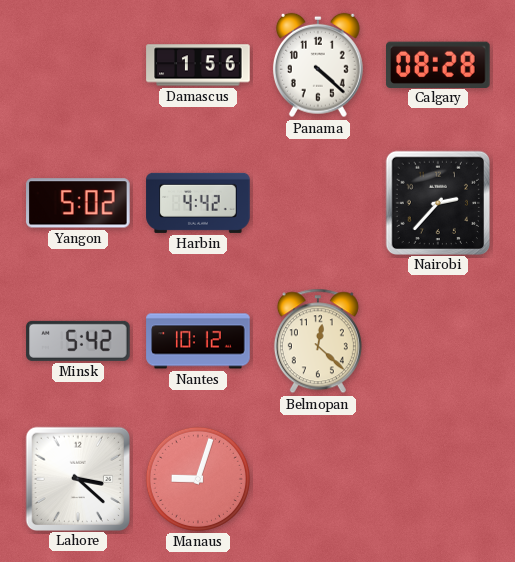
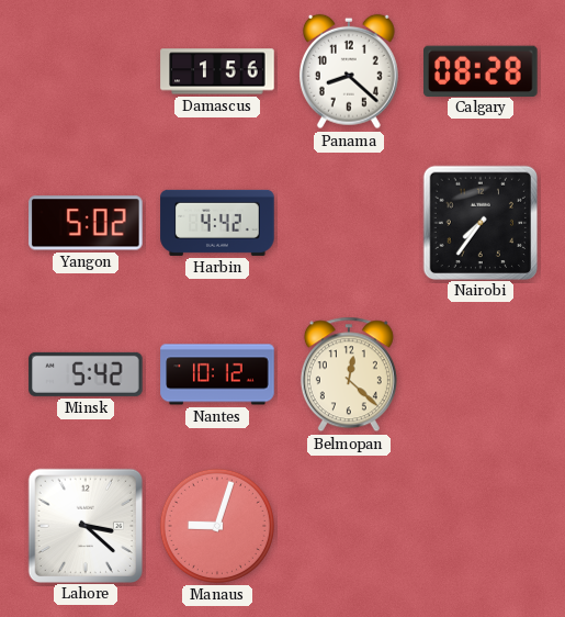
Panama: 4:22 -> 8:22
Nairobi: 2:37 -> 7:36
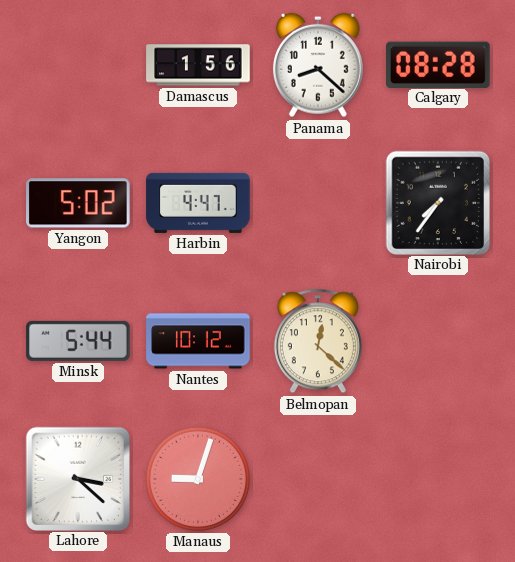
Harbin: 4:42 -> 4:47
Minsk: 5:42 -> 5:44
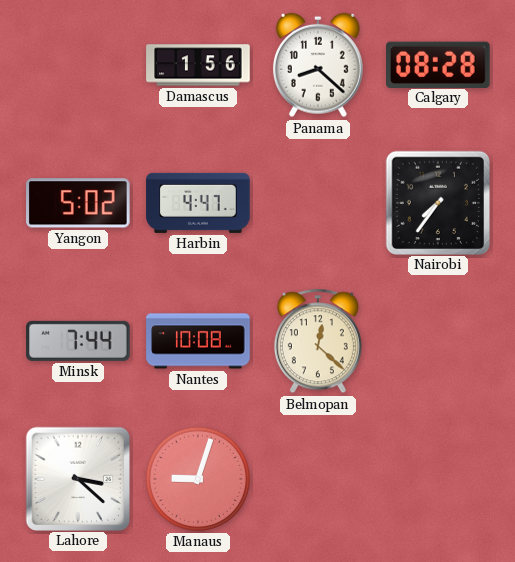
Minsk: 5:44 -> 7:44
Nantes: 10:12 -> 10:08
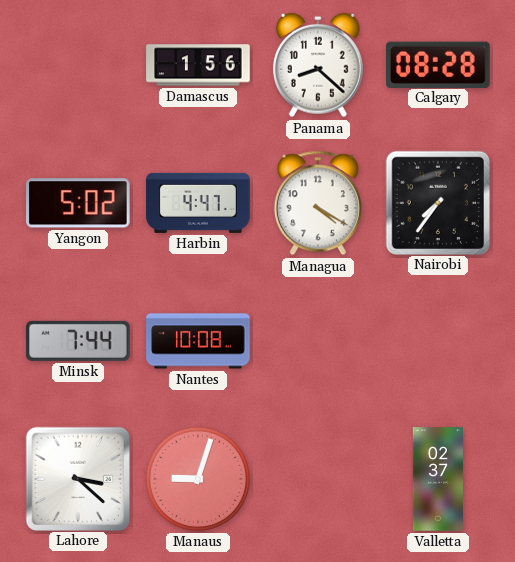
Managua: none -> 4:20
Belmopan: 12:22 -> none
Valletta: none -> 02:37
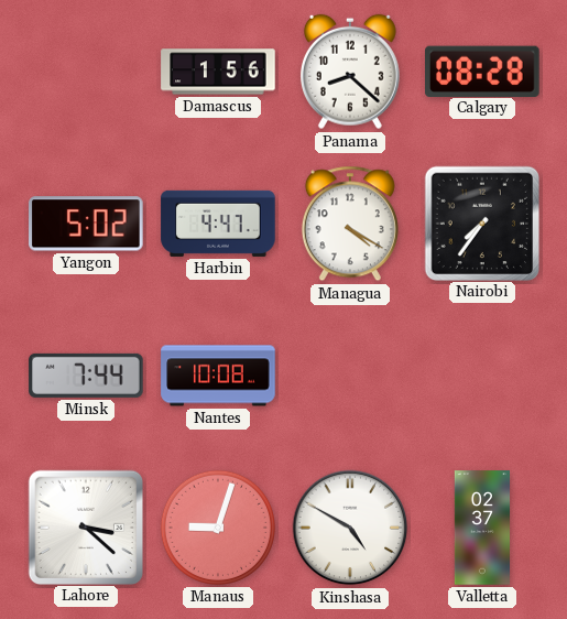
Kinshasa: none -> 4:50
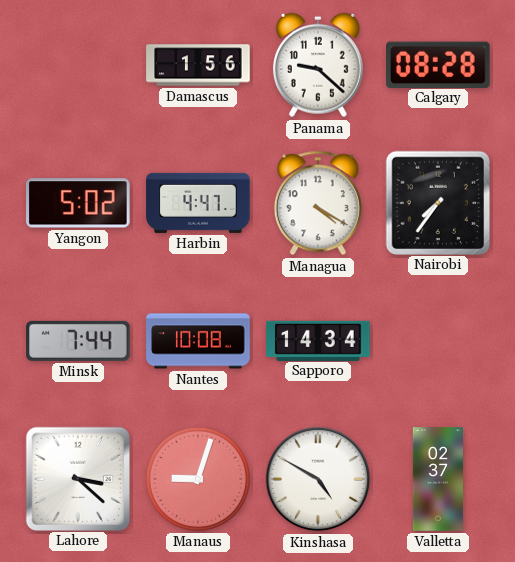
Panama: 8:22 -> 9:22
Sapporo: none -> 14:34
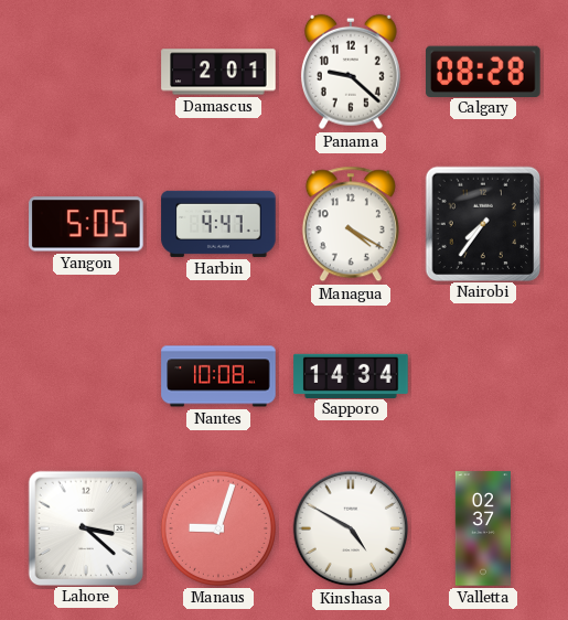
Damascus: 1:56 -> 2:01
Yangon: 5:02 -> 5:05
Minsk: 7:44 -> none
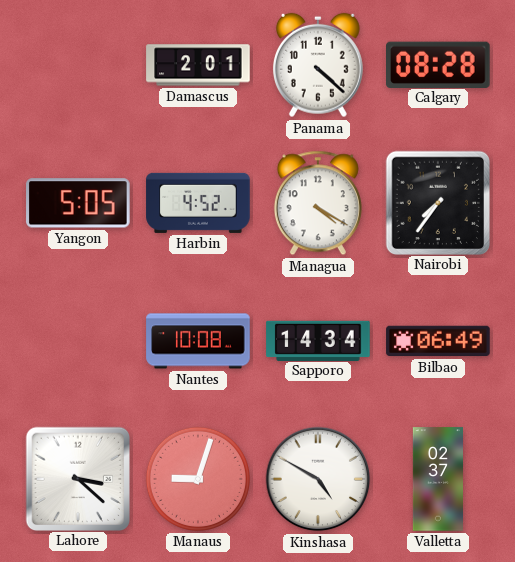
Panama: 9:22 -> 4:22
Harbin: 4:47 -> 4:52
Bilbao: none -> 06:49
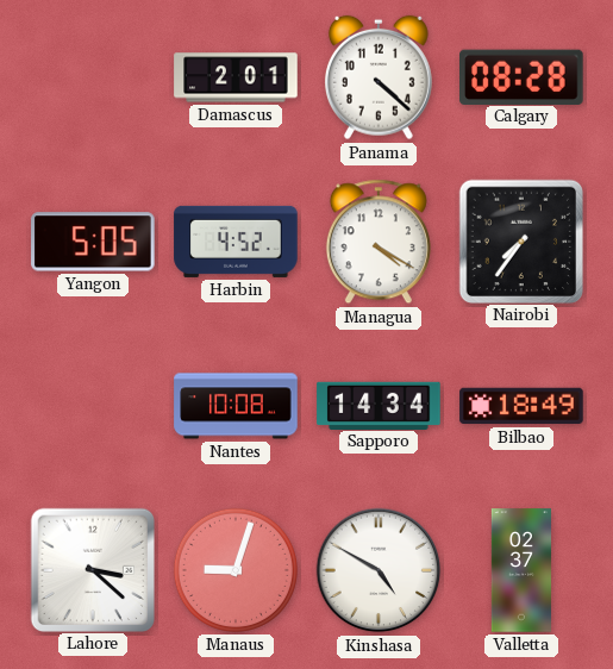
Bilbao: 06:49 -> 18:49
